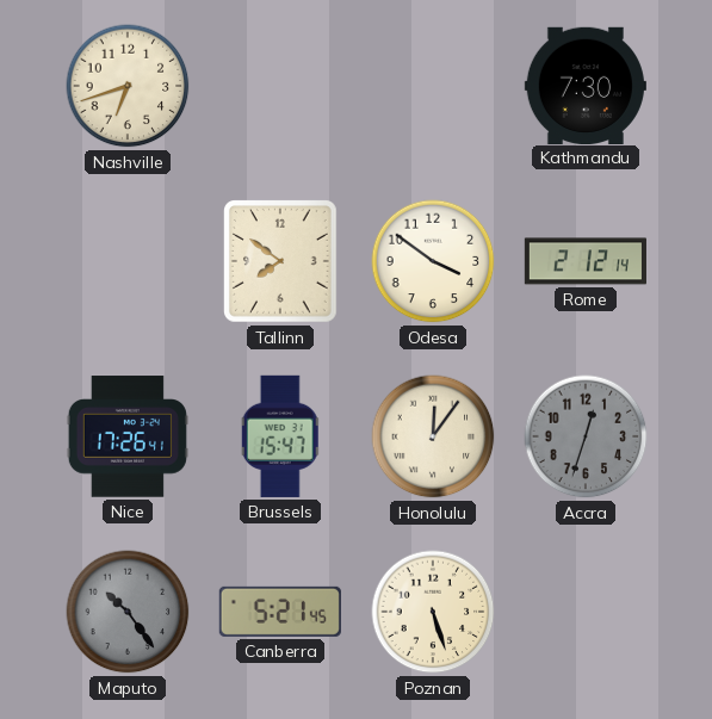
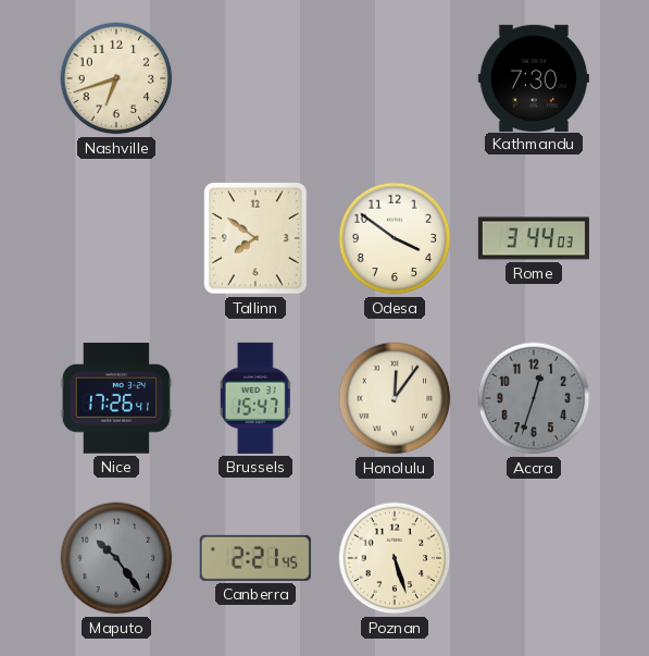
Rome: 2:12 -> 3:44
Canberra: 5:21 -> 2:21
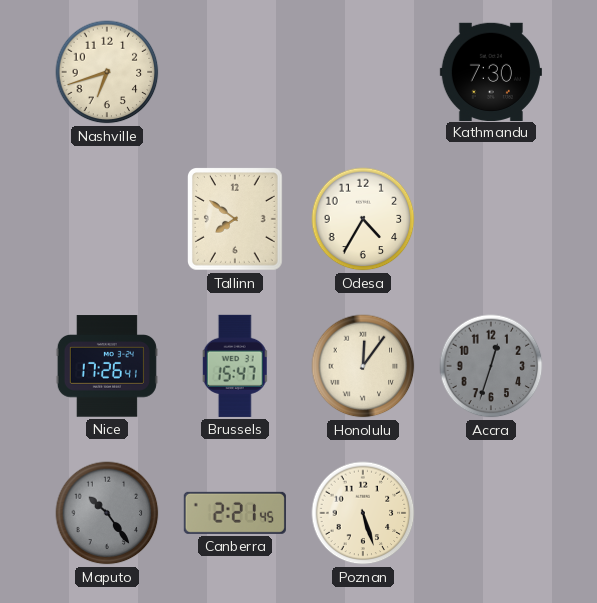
Odesa: 3:51 -> 4:35
Rome: 3:44 -> none
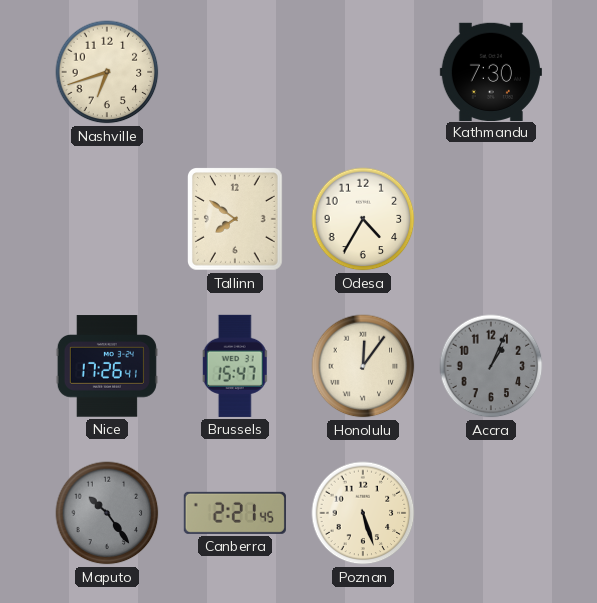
Accra: 12:33 -> 1:04
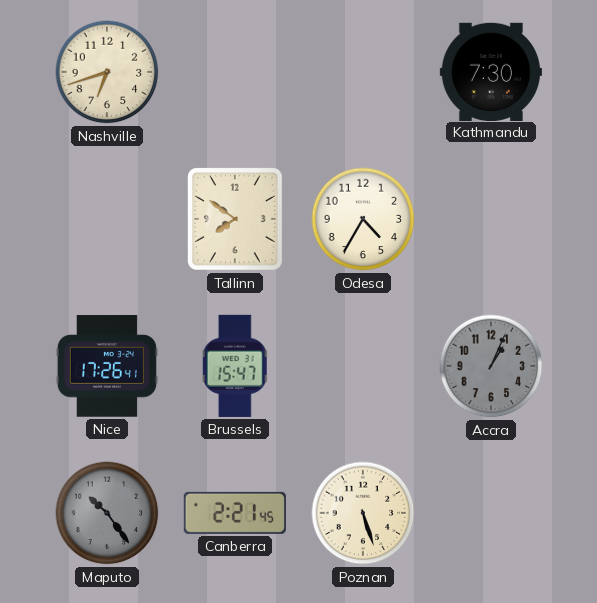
Honolulu: 12:06 -> none
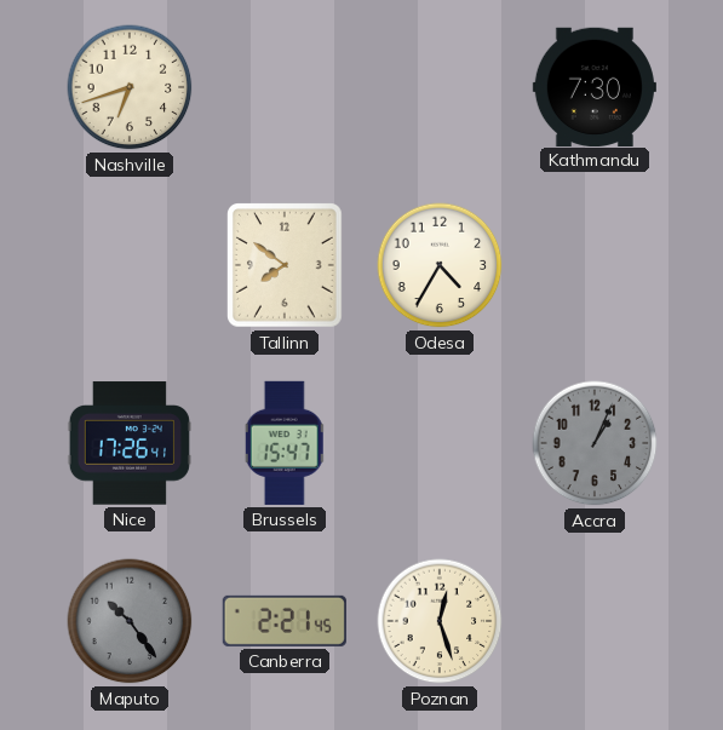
Poznan: 5:27 -> 12:27
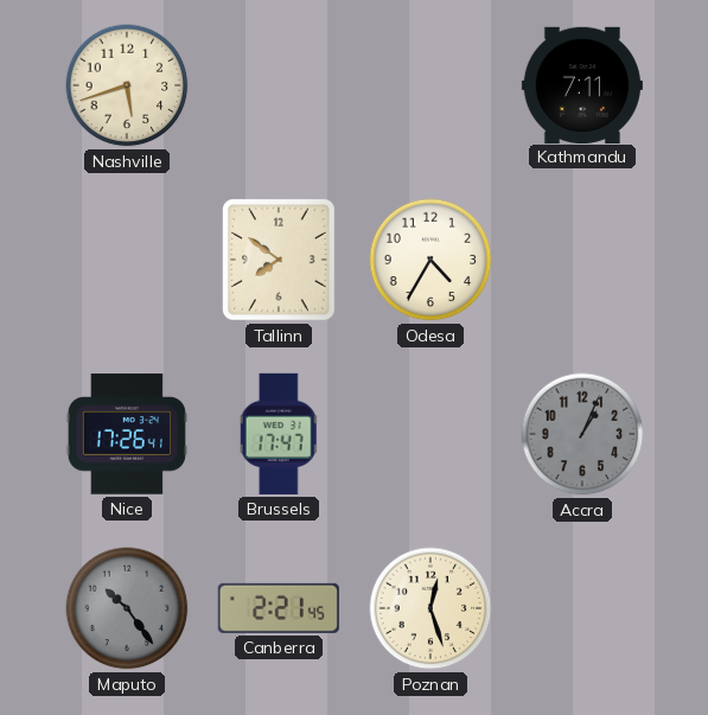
Nashville: 6:42 -> 5:42
Kathmandu: 7:30 -> 7:11
Brussels: 15:47 -> 17:47
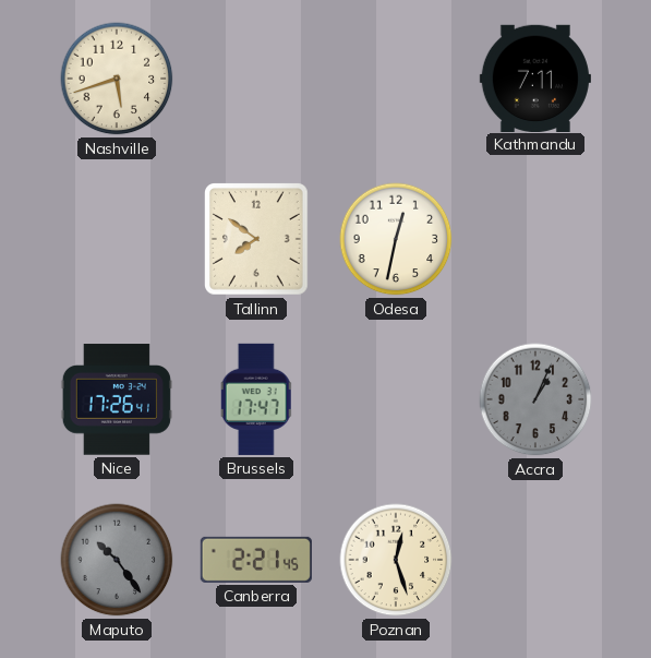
Odesa: 4:35 -> 12:32
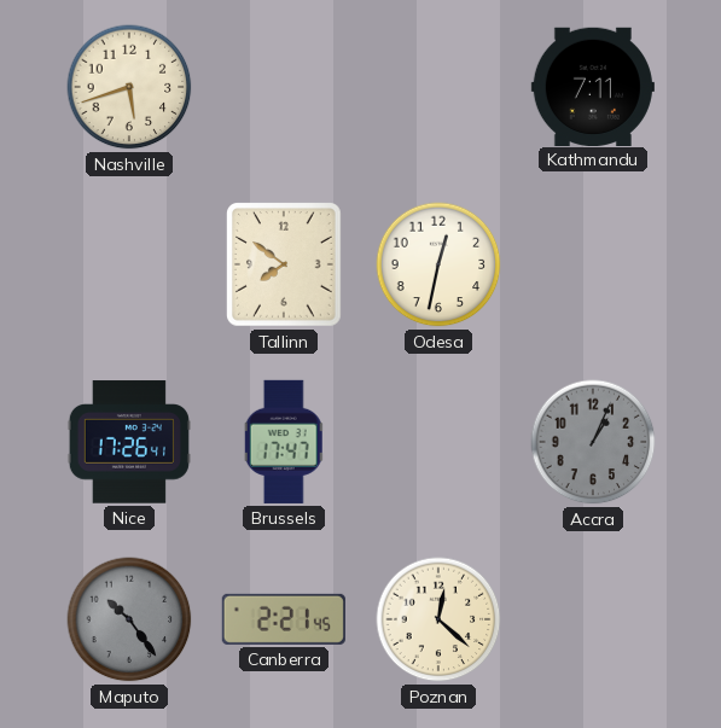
Poznan: 12:27 -> 12:22
